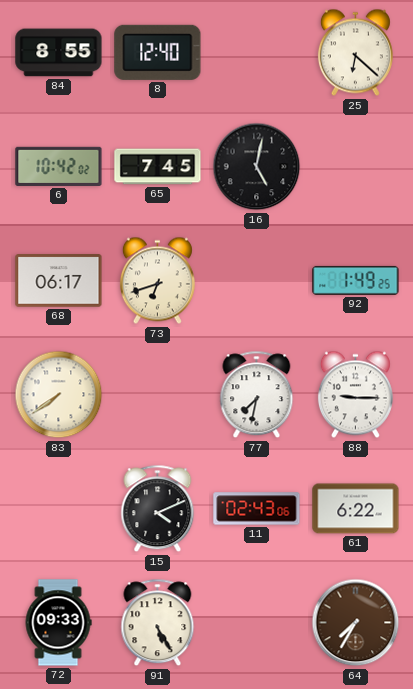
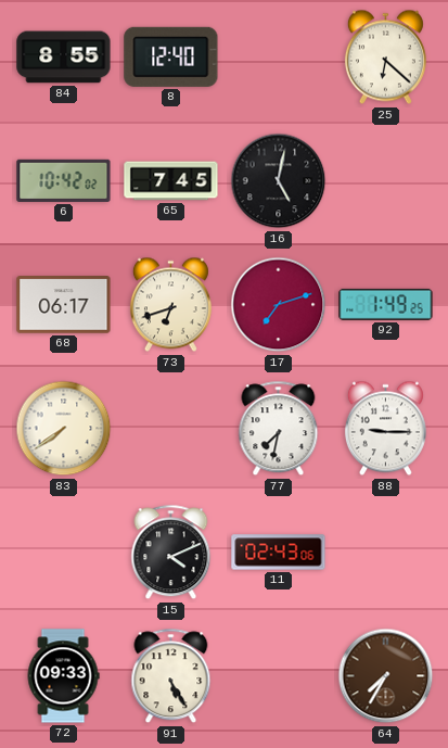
17: none -> 7:12
61: 6:22 -> none
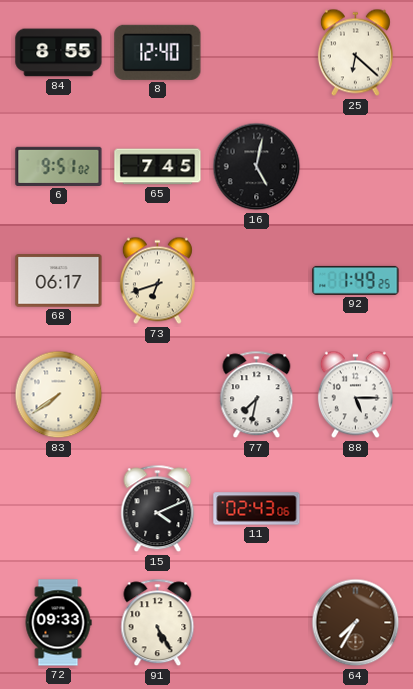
6: 10:42 -> 9:51
17: 7:12 -> none
88: 9:15 -> 5:15
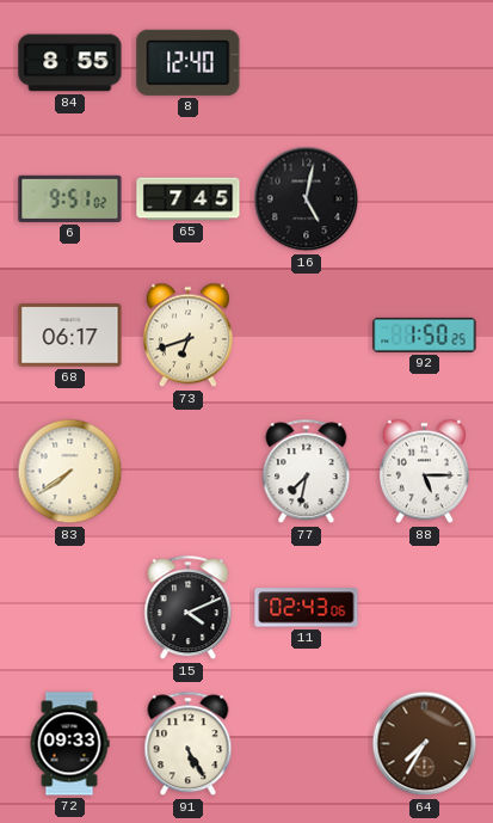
25: 6:22 -> none
92: 1:49 -> 1:50
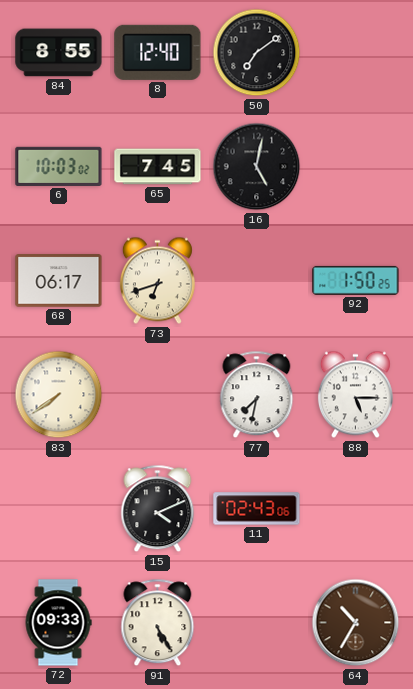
50: none -> 7:09
6: 9:51 -> 10:03
64: 7:35 -> 10:35
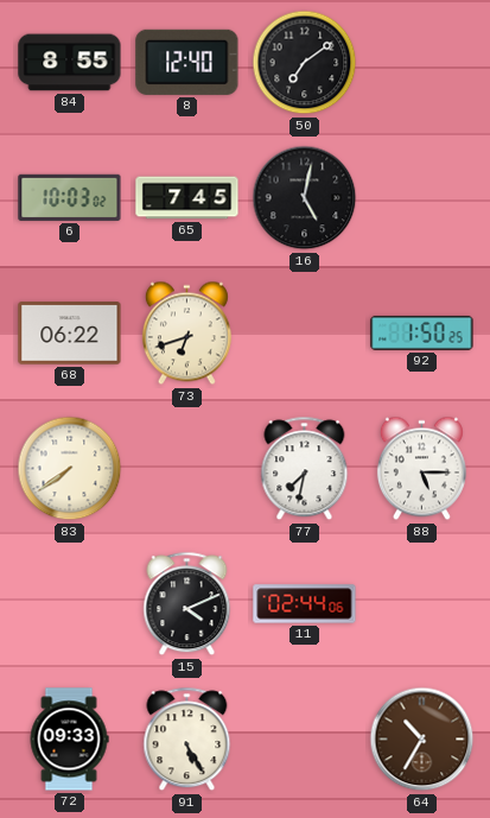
68: 06:17 -> 06:22
11: 02:43 -> 02:44
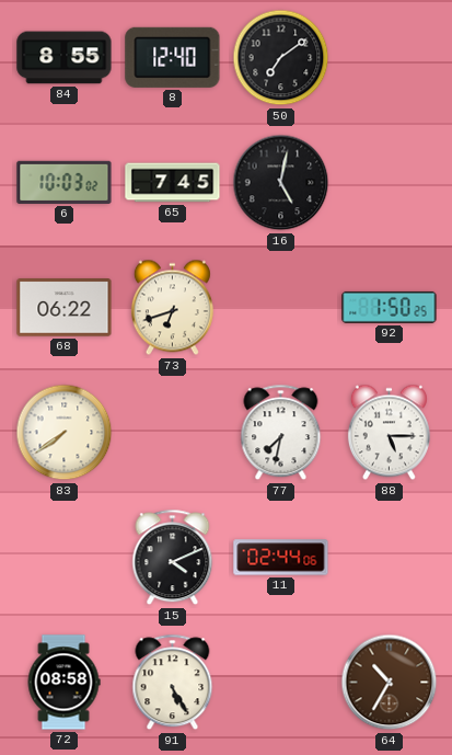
72: 09:33 -> 08:58
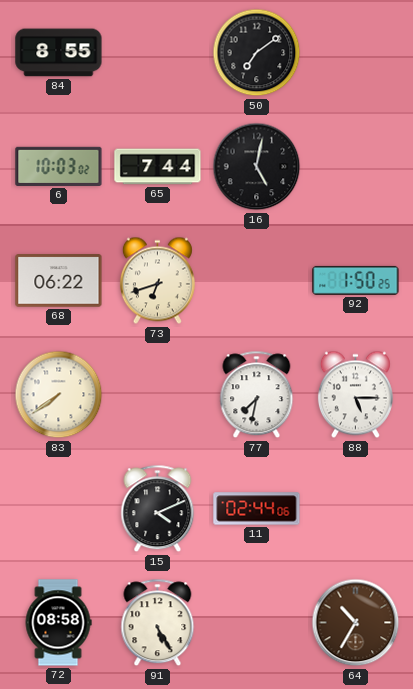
8: 12:40 -> none
65: 7:45 -> 7:44
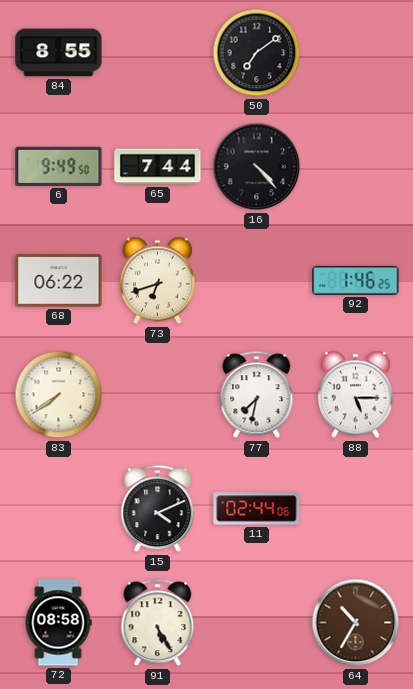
6: 10:03 -> 9:49
16: 5:02 -> 4:23
92: 1:50 -> 1:46
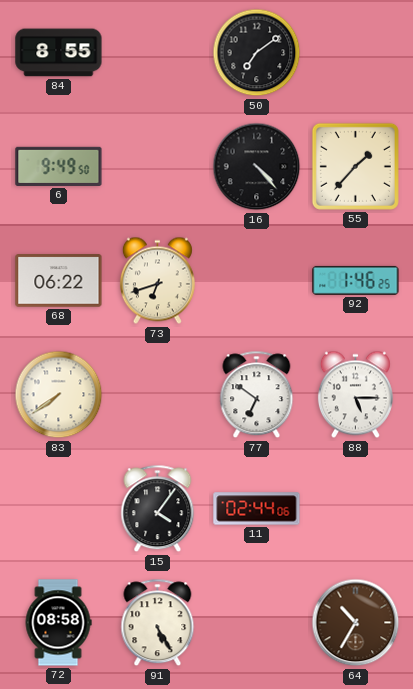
65: 7:44 -> none
55: none -> 1:37
77: 7:32 -> 6:51
15: 4:11 -> 4:06
